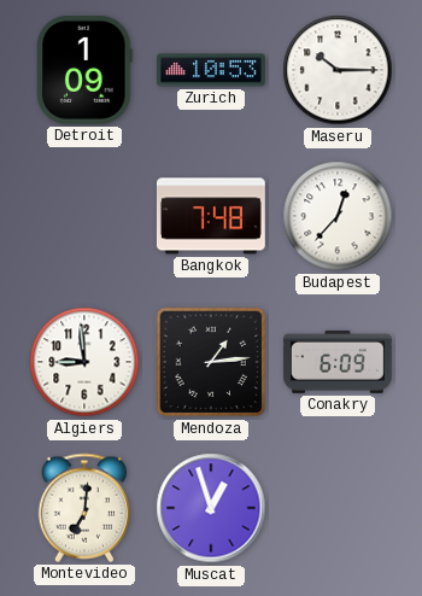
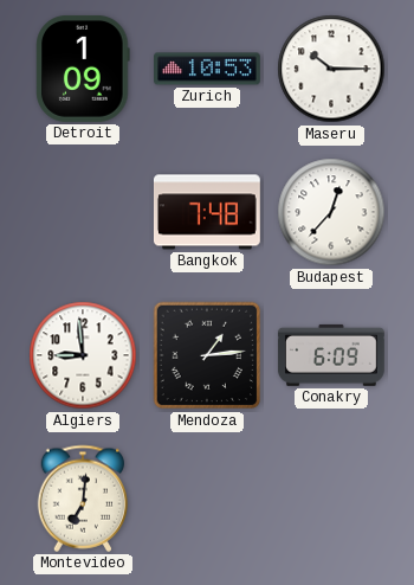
Muscat: 12:57 -> none
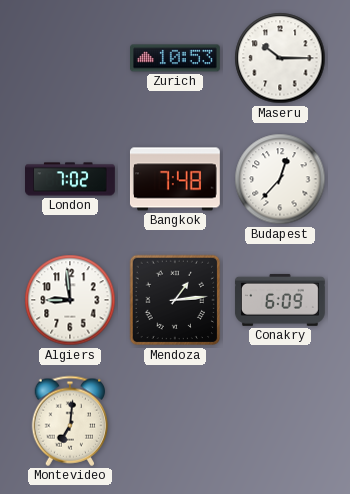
Detroit: 1:09 -> none
London: none -> 7:02
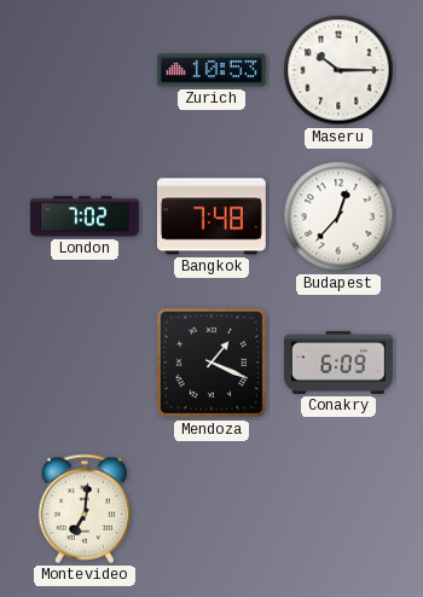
Algiers: 8:59 -> none
Mendoza: 1:14 -> 1:19
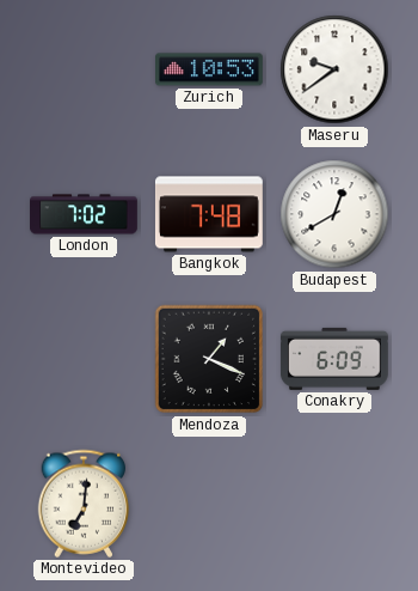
Maseru: 10:15 -> 9:39
Budapest: 12:37 -> 12:40
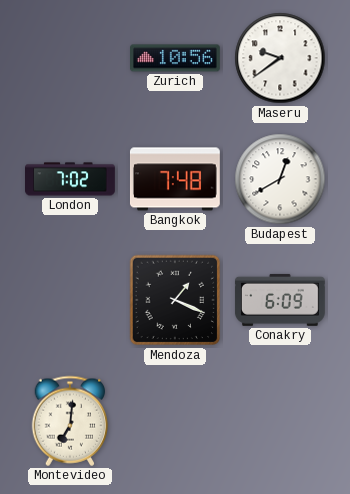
Zurich: 10:53 -> 10:56
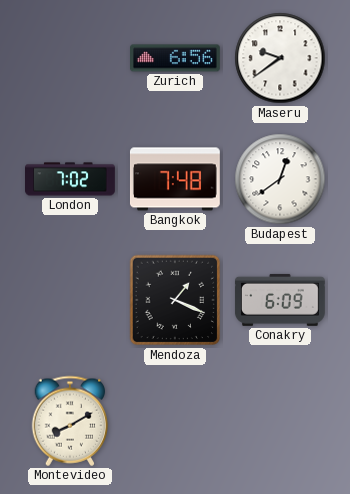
Zurich: 10:56 -> 6:56
Budapest: 12:40 -> 12:39
Montevideo: 7:01 -> 8:10
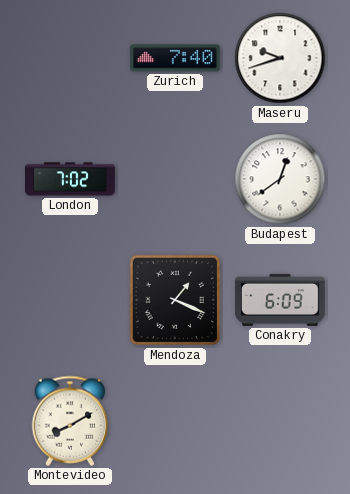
Zurich: 6:56 -> 7:40
Maseru: 9:39 -> 9:42
Bangkok: 7:48 -> none
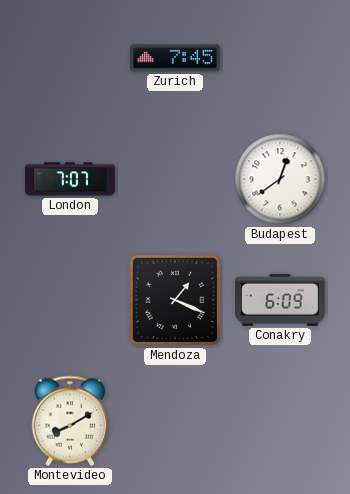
Zurich: 7:40 -> 7:45
Maseru: 9:42 -> none
London: 7:02 -> 7:07
